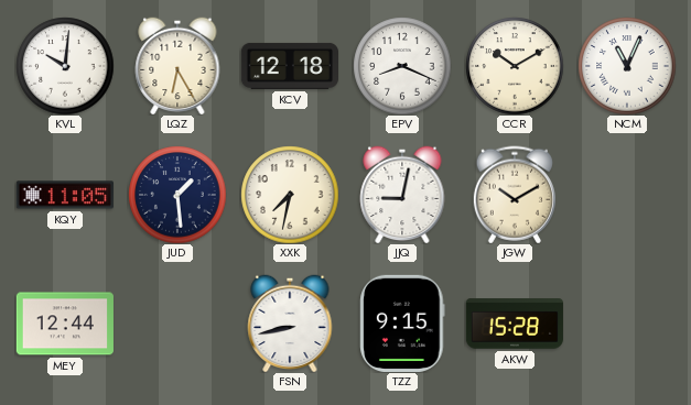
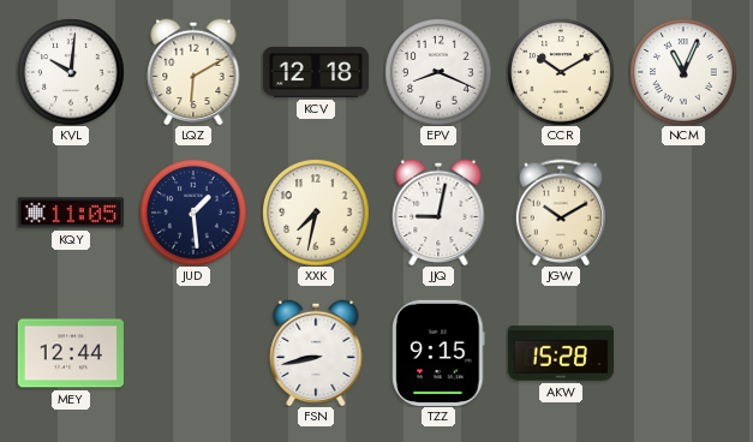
LQZ: 6:25 -> 6:10
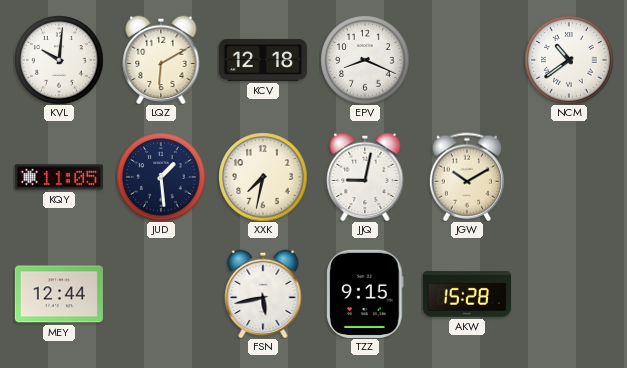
CCR: 10:10 -> none
NCM: 11:04 -> 10:39
FSN: 8:43 -> 5:43
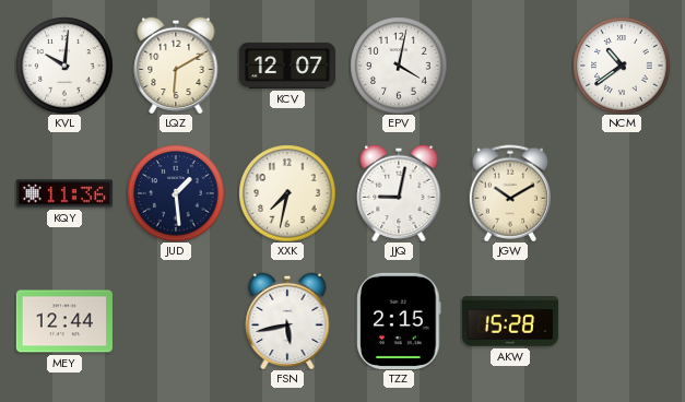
KCV: 12:18 -> 12:07
EPV: 8:19 -> 4:02
KQY: 11:05 -> 11:36
TZZ: 9:15 -> 2:15
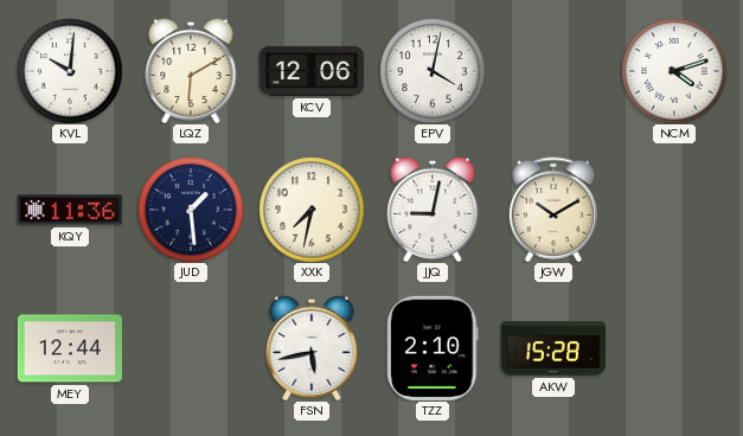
KCV: 12:07 -> 12:06
NCM: 10:39 -> 4:12
TZZ: 2:15 -> 2:10
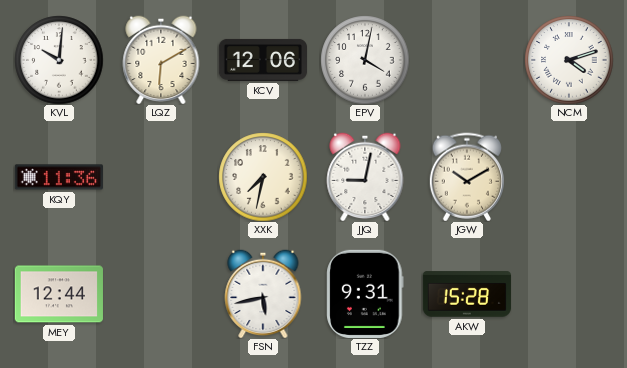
JUD: 1:29 -> none
TZZ: 2:10 -> 9:31
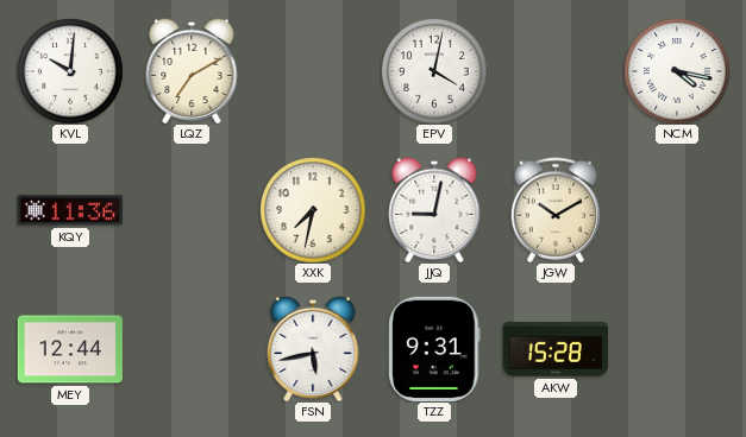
LQZ: 6:10 -> 7:10
KCV: 12:06 -> none
NCM: 4:12 -> 4:17
